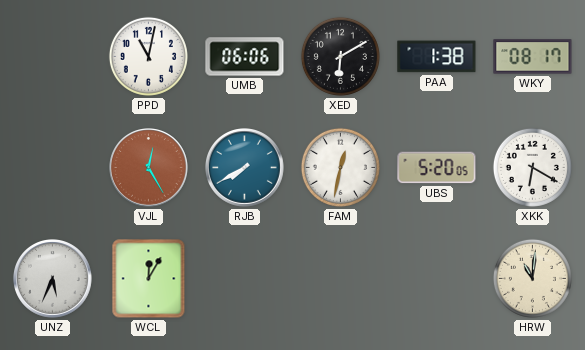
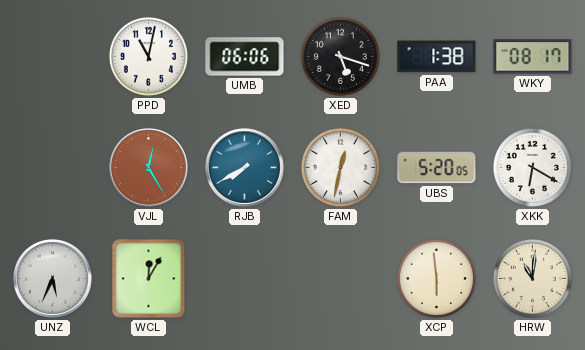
XED: 6:10 -> 5:18
XCP: none -> 5:59
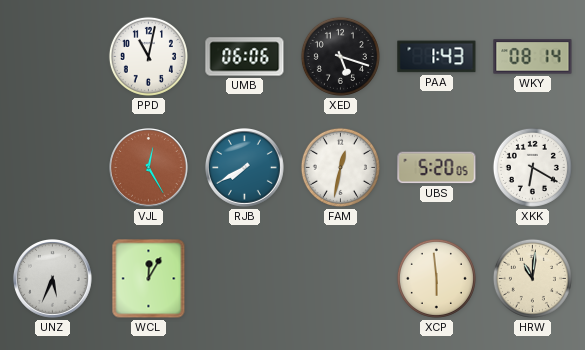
PAA: 1:38 -> 1:43
WKY: 08:17 -> 08:14
